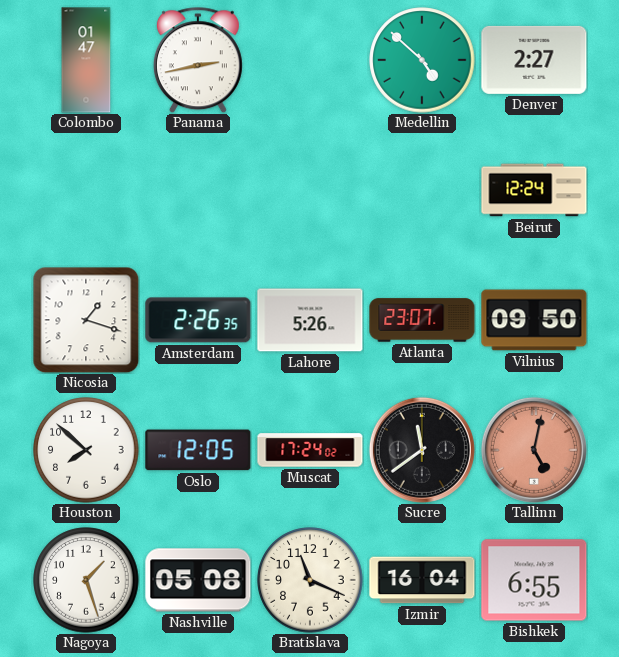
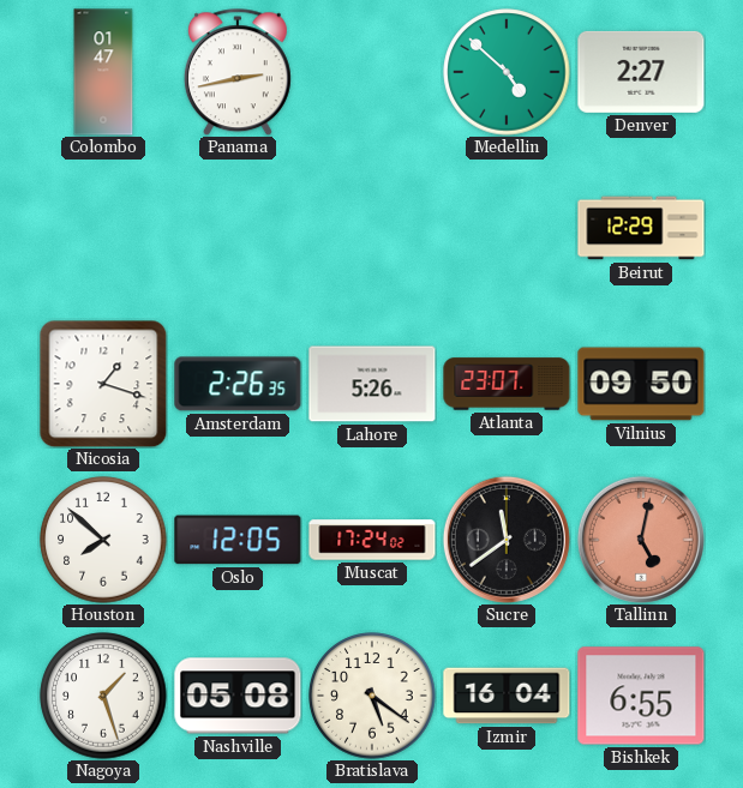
Beirut: 12:24 -> 12:29
Bratislava: 11:19 -> 5:21
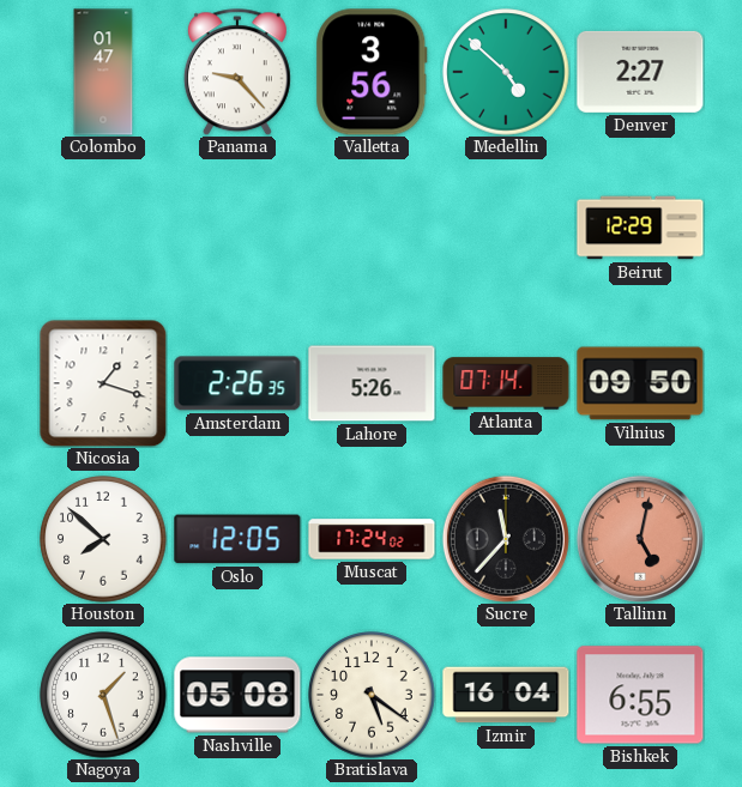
Panama: 2:43 -> 9:23
Valletta: none -> 3:56
Atlanta: 23:07 -> 07:14
Sucre: 11:39 -> 11:37
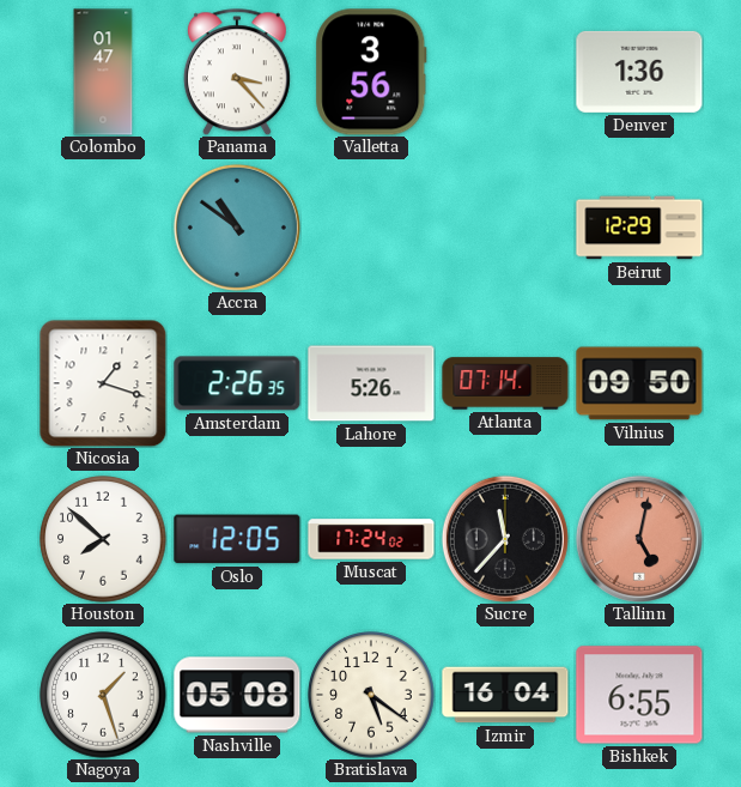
Panama: 9:23 -> 3:23
Medellin: 4:52 -> none
Denver: 2:27 -> 1:36
Accra: none -> 10:51
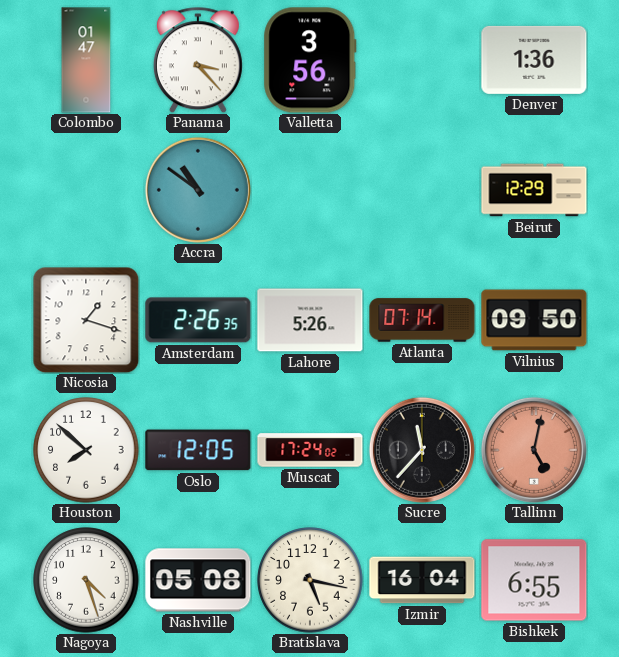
Nagoya: 1:27 -> 4:27
Bratislava: 5:21 -> 5:17
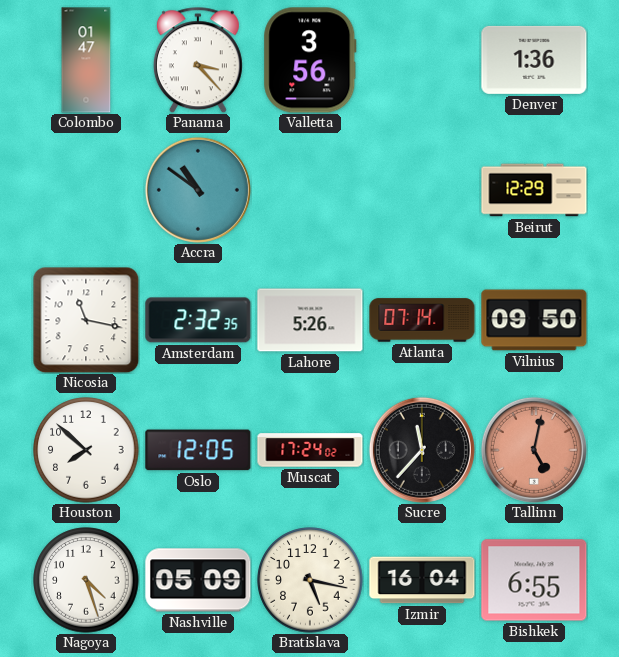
Nicosia: 1:18 -> 11:17
Amsterdam: 2:26 -> 2:32
Nashville: 05:08 -> 05:09
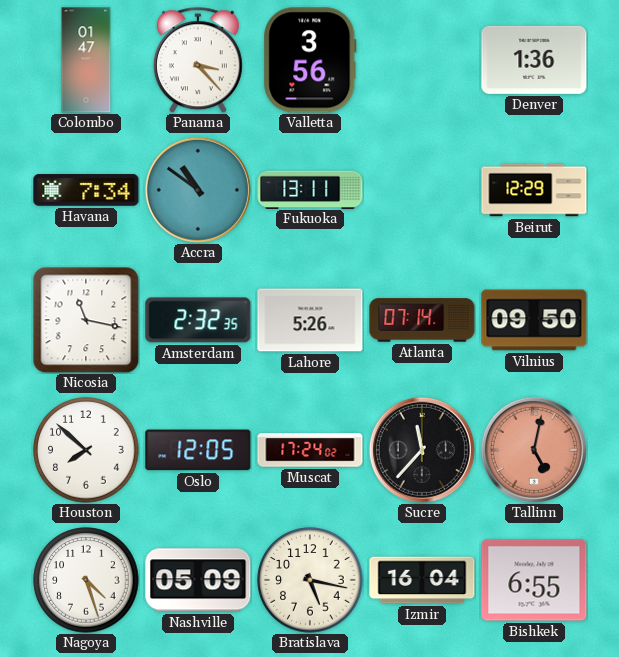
Havana: none -> 7:34
Fukuoka: none -> 13:11
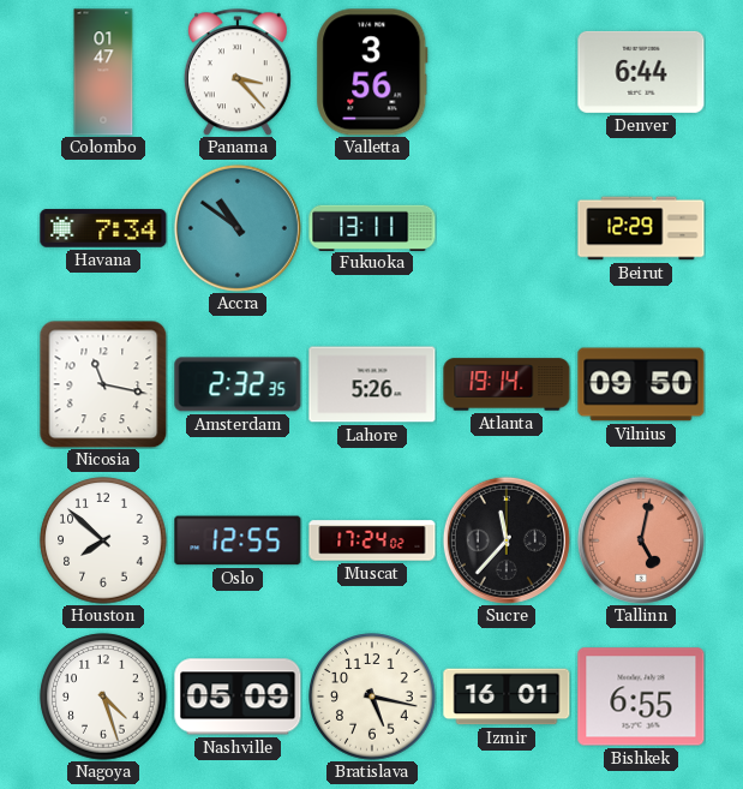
Denver: 1:36 -> 6:44
Atlanta: 07:14 -> 19:14
Oslo: 12:05 -> 12:55
Izmir: 16:04 -> 16:01
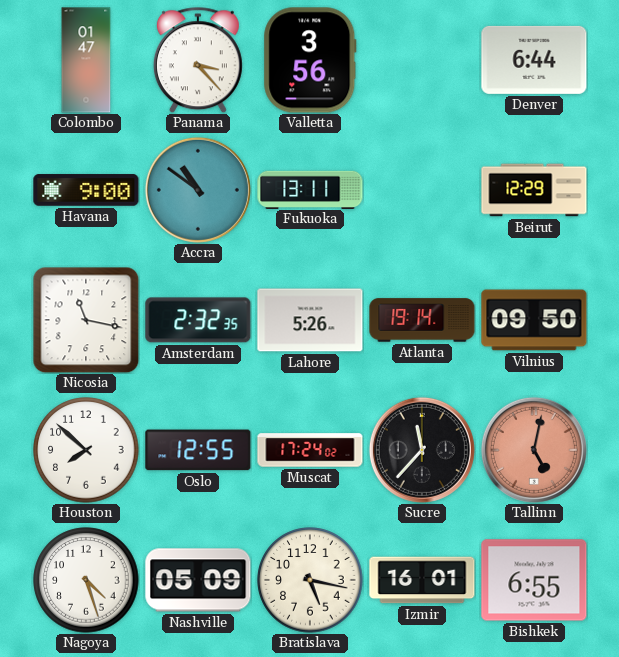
Havana: 7:34 -> 9:00
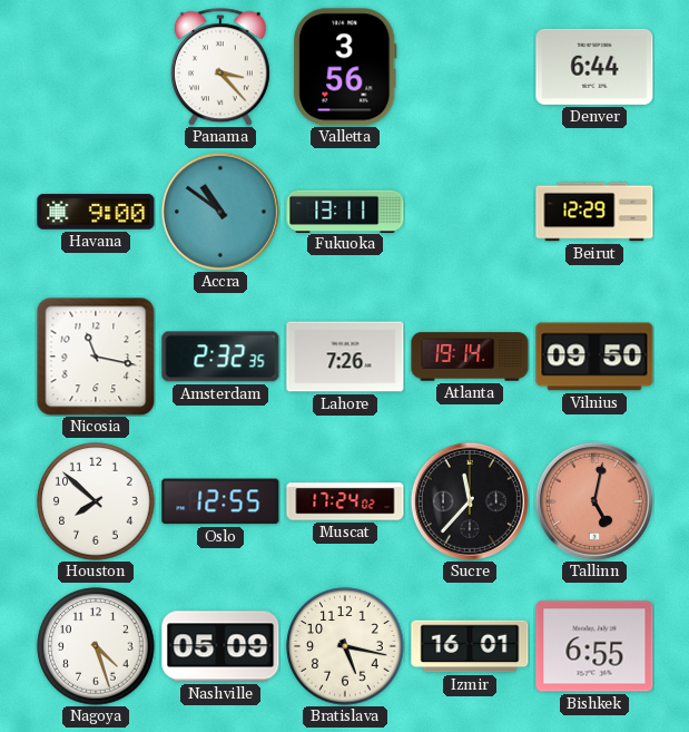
Colombo: 01:47 -> none
Lahore: 5:26 -> 7:26
